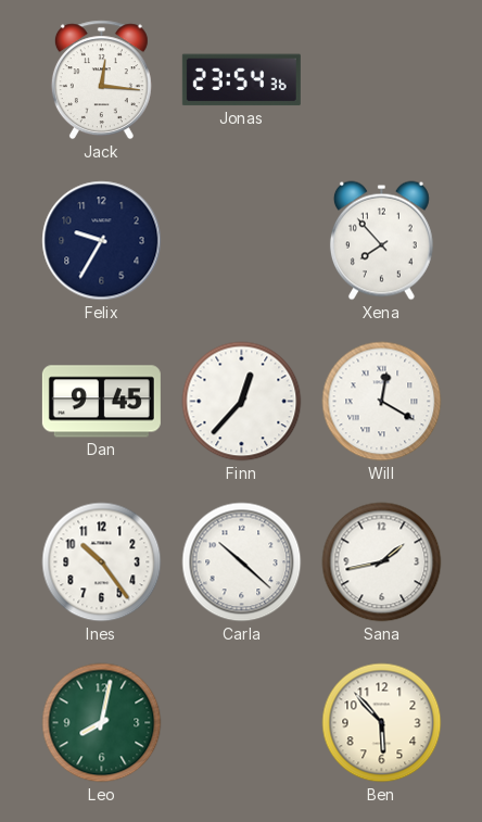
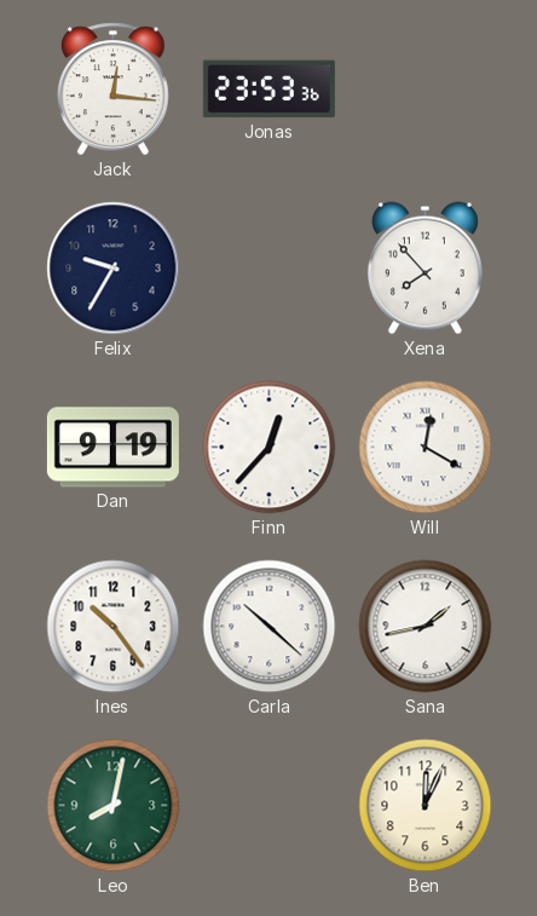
Jonas: 23:54 -> 23:53
Dan: 9:45 -> 9:19
Ben: 5:53 -> 12:04
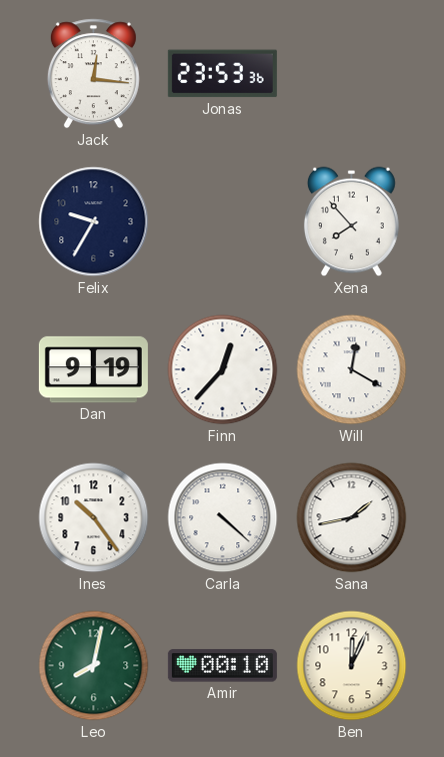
Carla: 10:22 -> 4:22
Amir: none -> 00:10
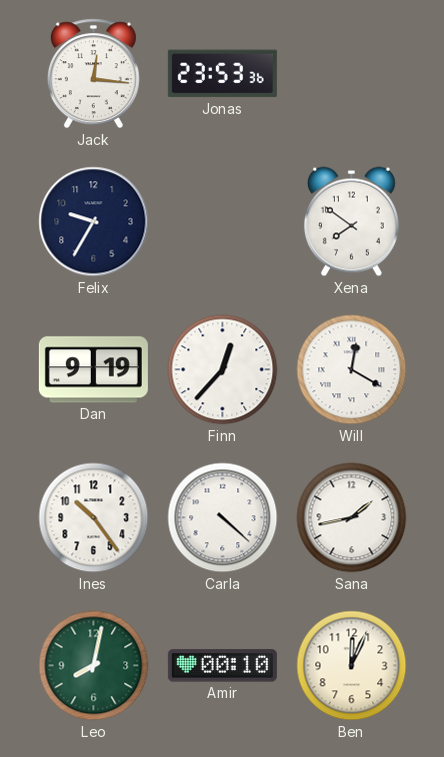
Xena: 7:53 -> 7:51
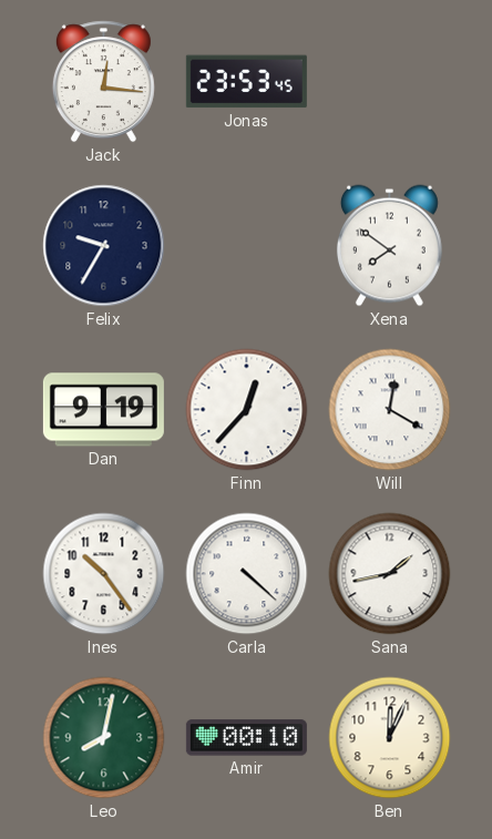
Jonas: 23:53:36 -> 23:53:45
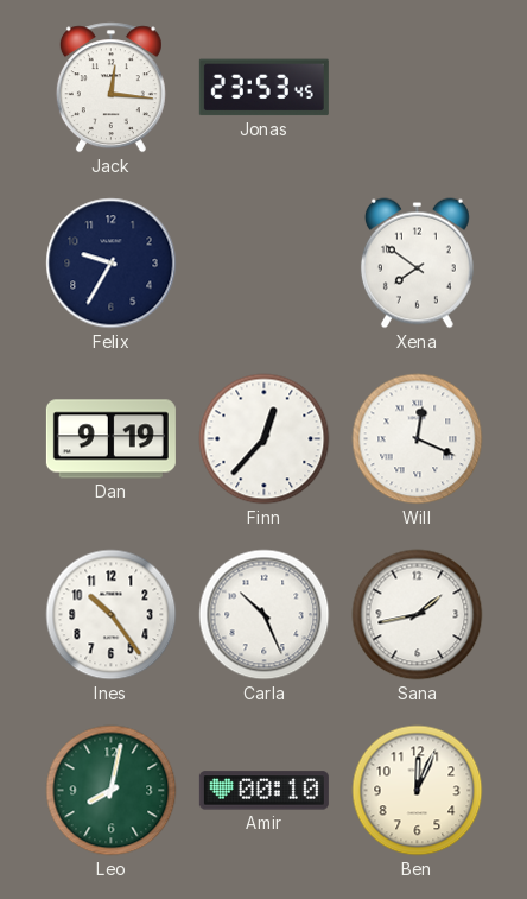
Will: 12:20 -> 12:19
Carla: 4:22 -> 10:26
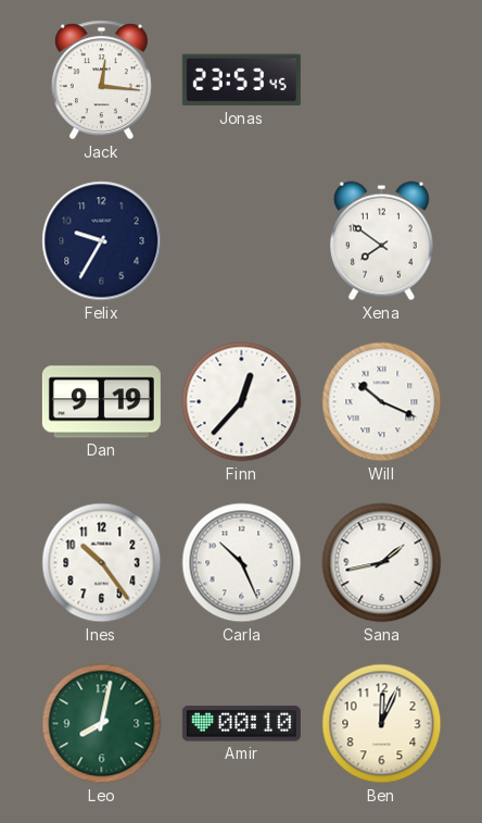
Will: 12:19 -> 10:19
